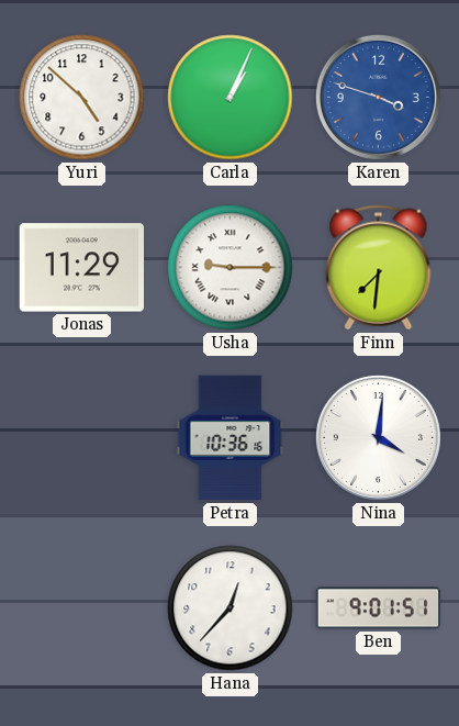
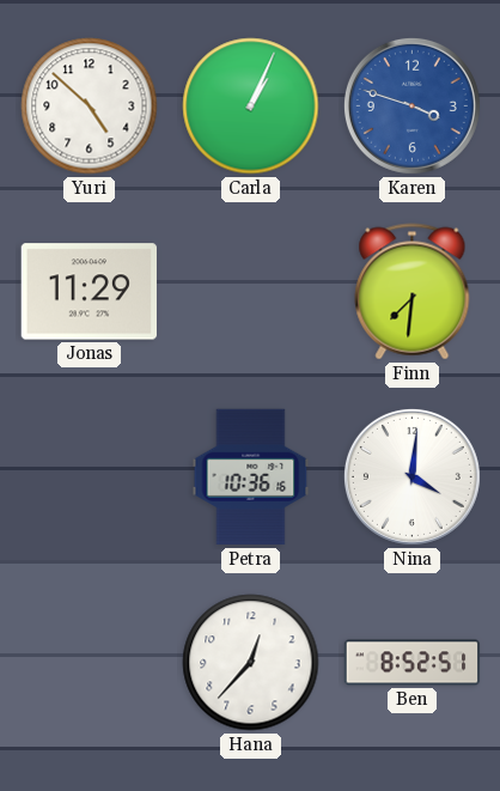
Usha: 9:15 -> none
Ben: 9:01 -> 8:52
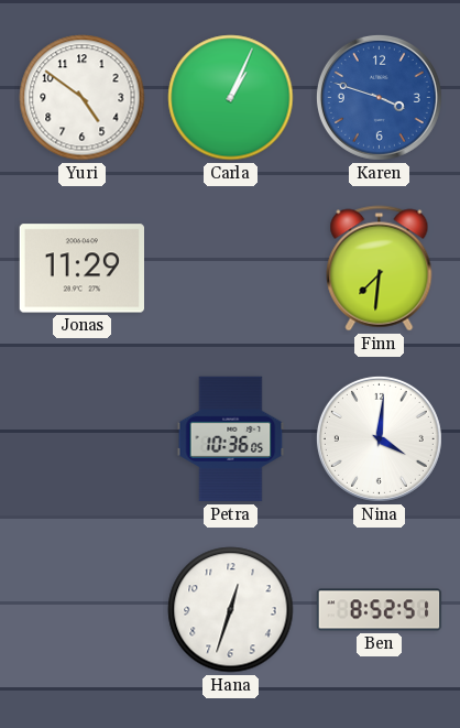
Yuri: 4:52 -> 4:51
Petra: 10:36:16 -> 10:36:05
Hana: 12:37 -> 12:33
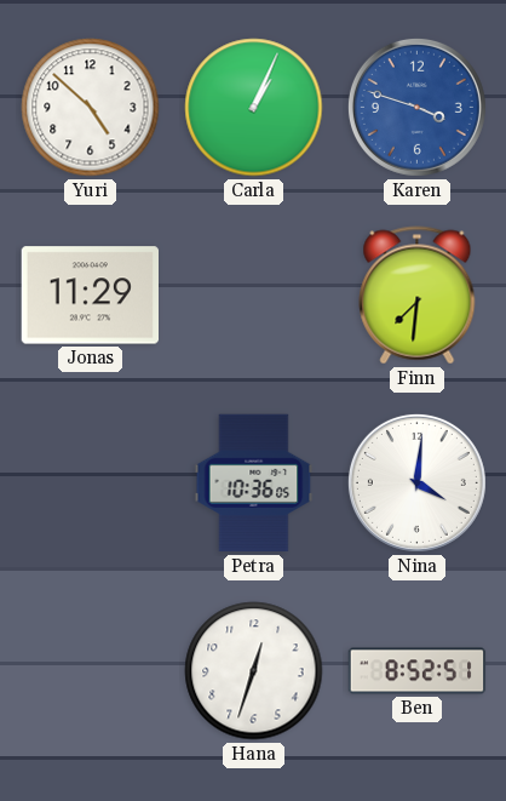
Yuri: 4:51 -> 4:52
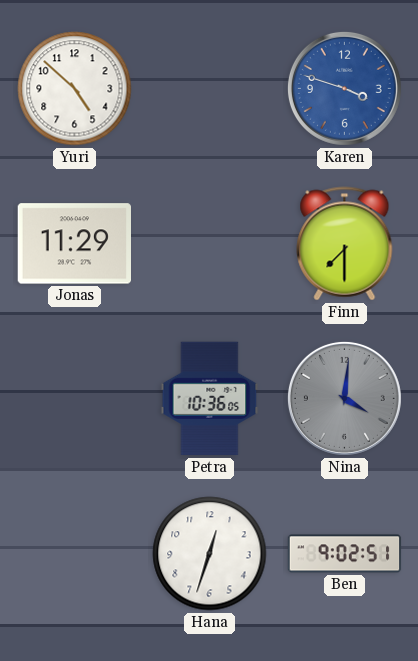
Carla: 1:04 -> none
Finn: 7:31 -> 7:30
Nina dial: white -> grey
Ben: 8:52 -> 9:02
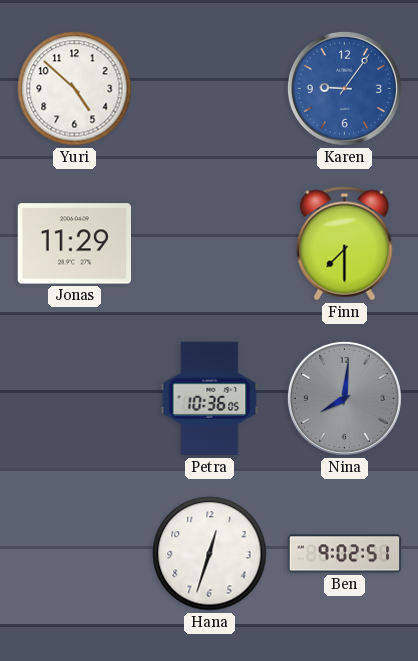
Karen: 3:48 -> 9:06
Nina: 4:01 -> 8:01
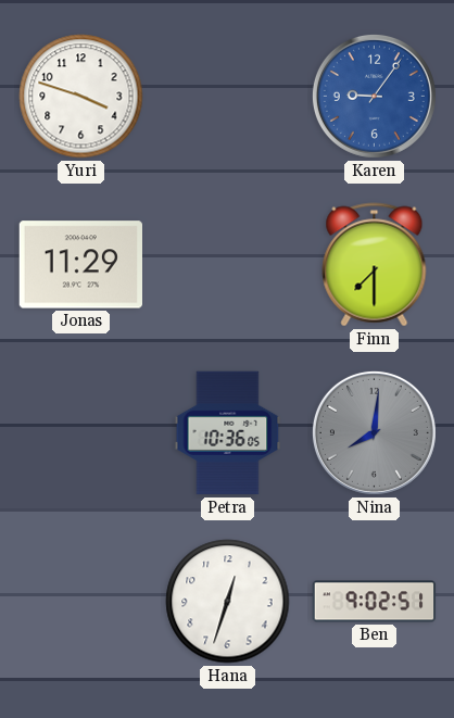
Yuri: 4:52 -> 3:48
